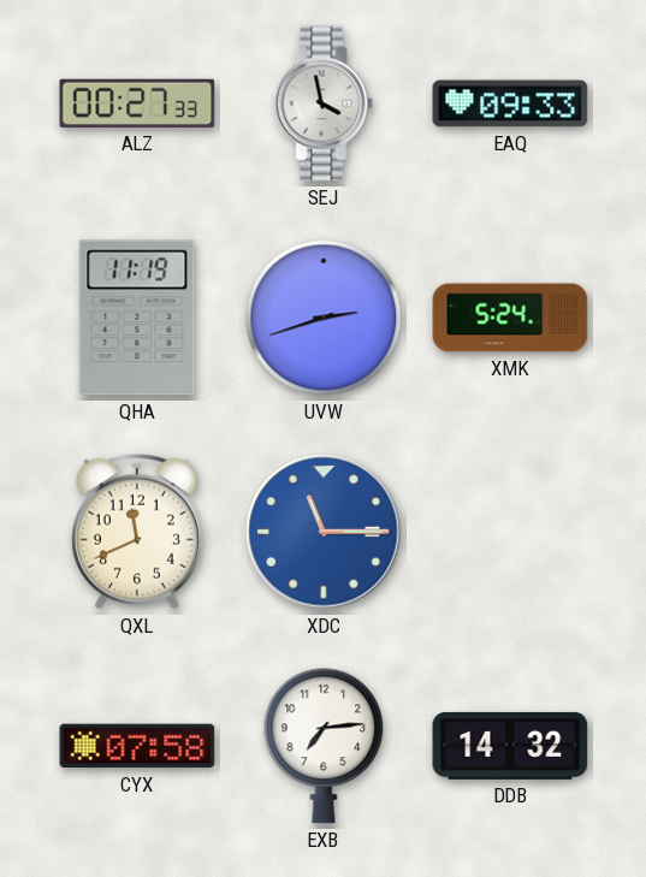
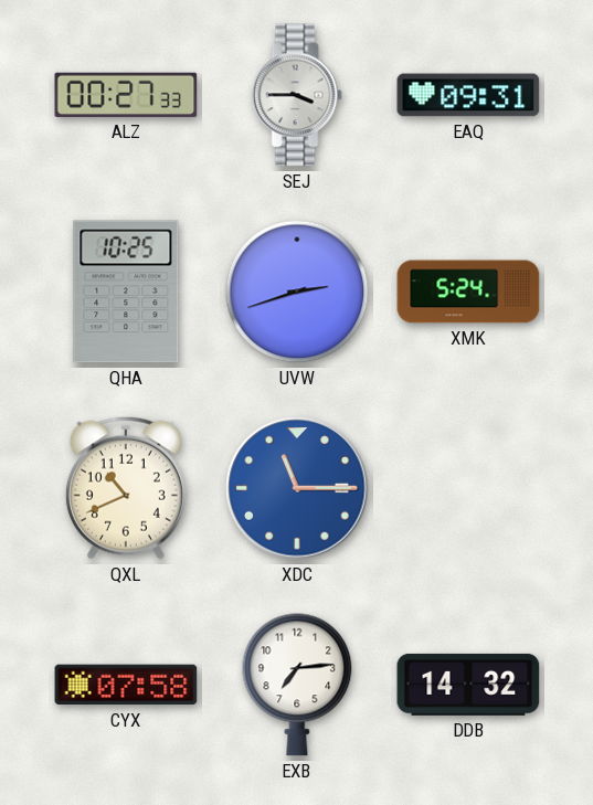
SEJ: 3:58 -> 3:45
EAQ: 09:33 -> 09:31
QHA: 11:19 -> 10:25
QXL: 11:41 -> 10:41
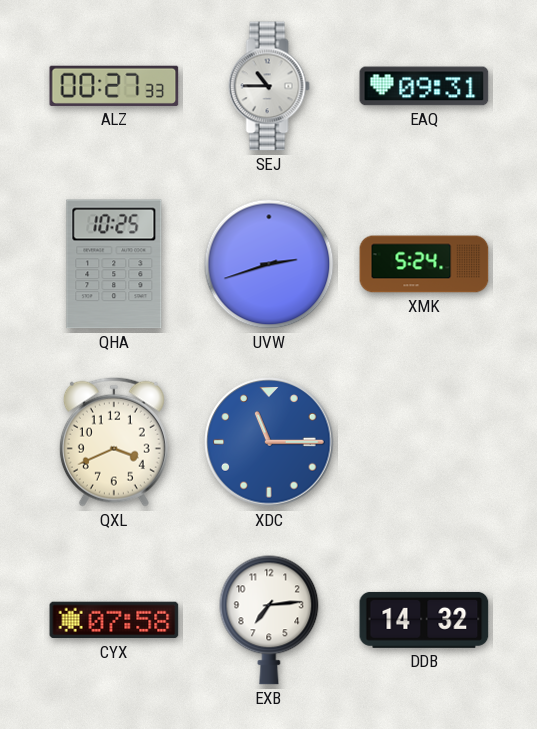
SEJ: 3:45 -> 10:45
QXL: 10:41 -> 3:41
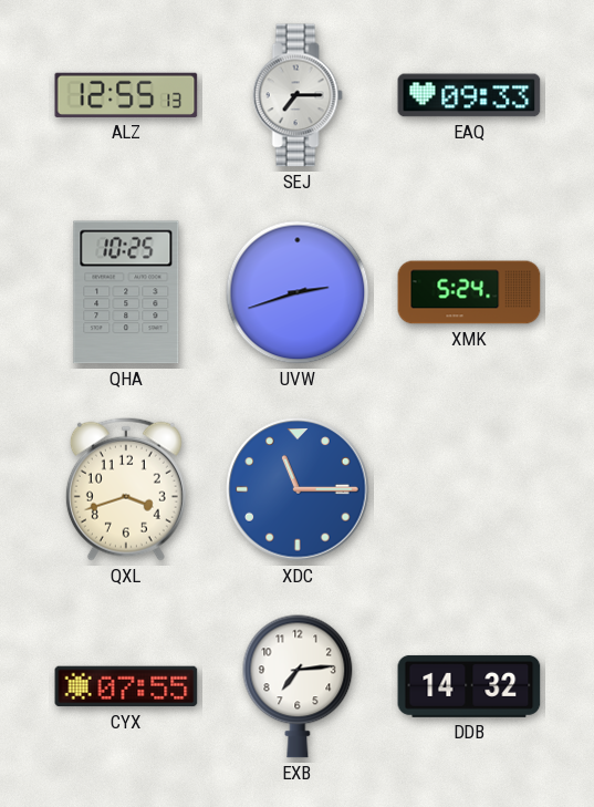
ALZ: 00:27 -> 12:55
SEJ: 10:45 -> 7:15
EAQ: 09:31 -> 09:33
QXL: 3:41 -> 3:42
CYX: 07:58 -> 07:55
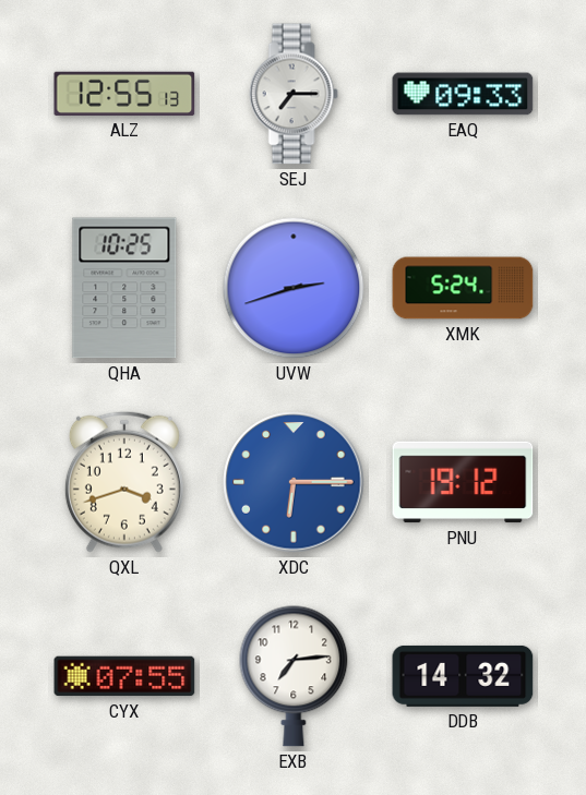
XDC: 11:15 -> 6:15
PNU: none -> 19:12
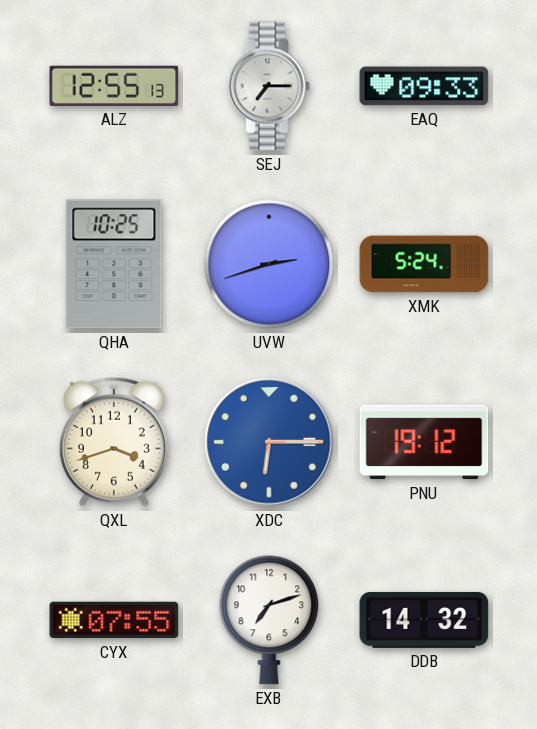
EXB: 7:14 -> 7:12
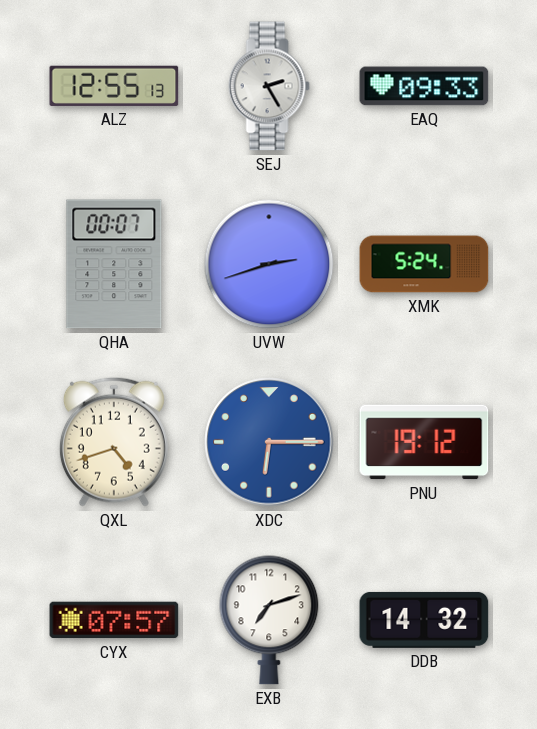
SEJ: 7:15 -> 2:25
QHA: 10:25 -> 00:07
QXL: 3:42 -> 4:42
CYX: 07:55 -> 07:57
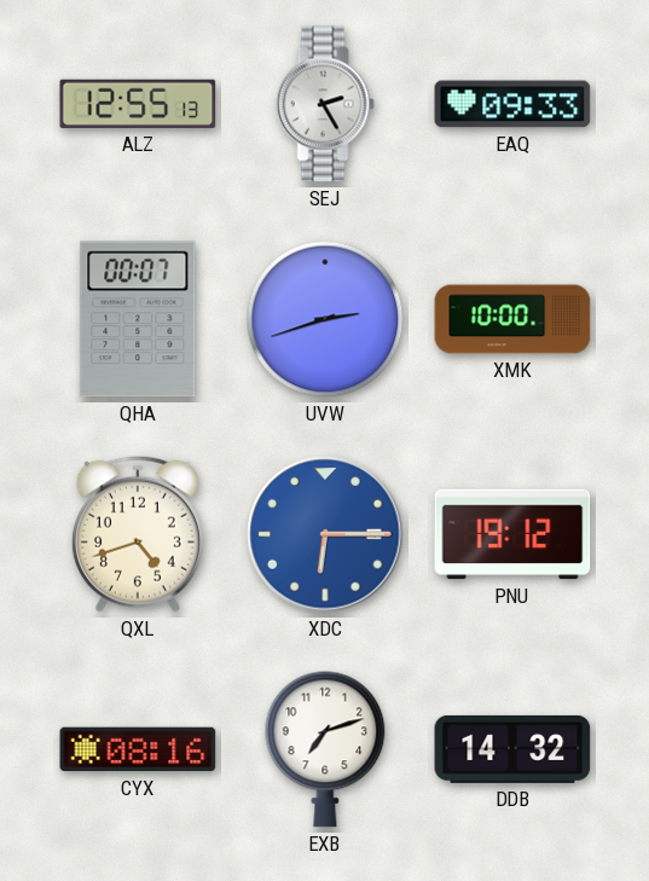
XMK: 5:24 -> 10:00
CYX: 07:57 -> 08:16
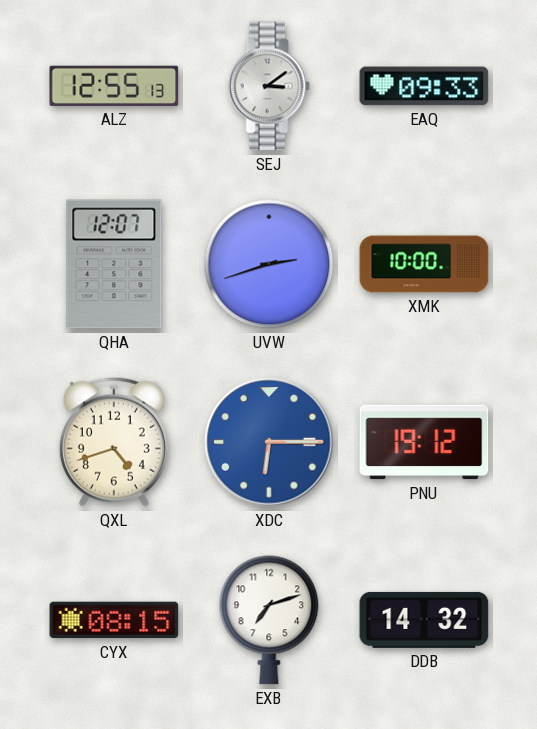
SEJ: 2:25 -> 3:09
QHA: 00:07 -> 12:07
CYX: 08:16 -> 08:15
